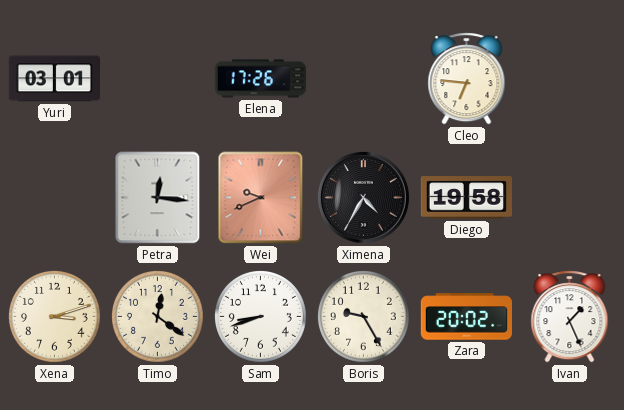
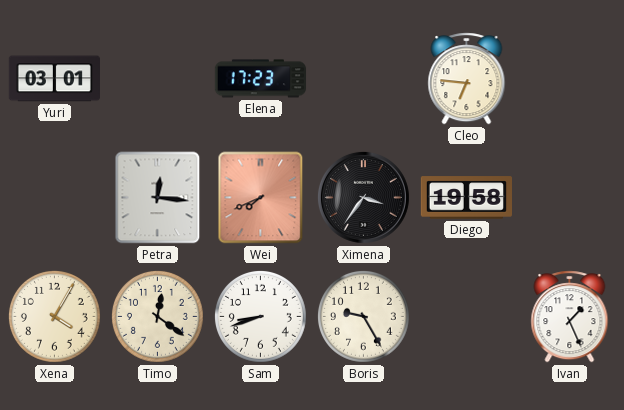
Elena: 17:26 -> 17:23
Wei: 9:41 -> 7:41
Ximena: 4:35 -> 3:36
Xena: 3:12 -> 4:05
Zara: 20:02 -> none
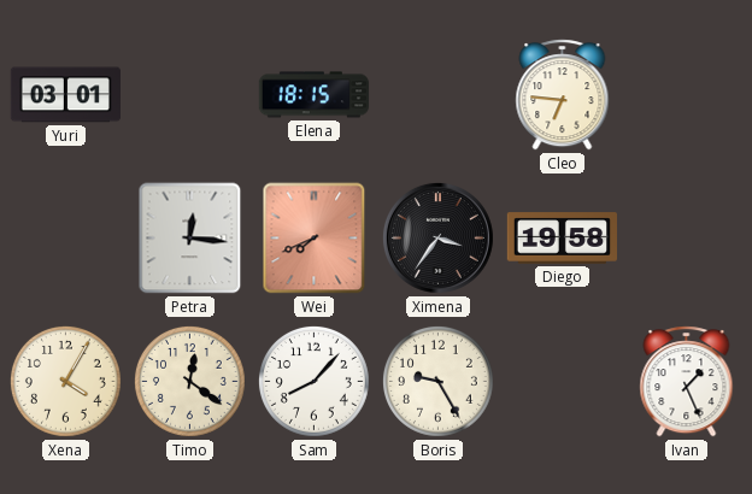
Elena: 17:23 -> 18:15
Sam: 8:42 -> 8:07
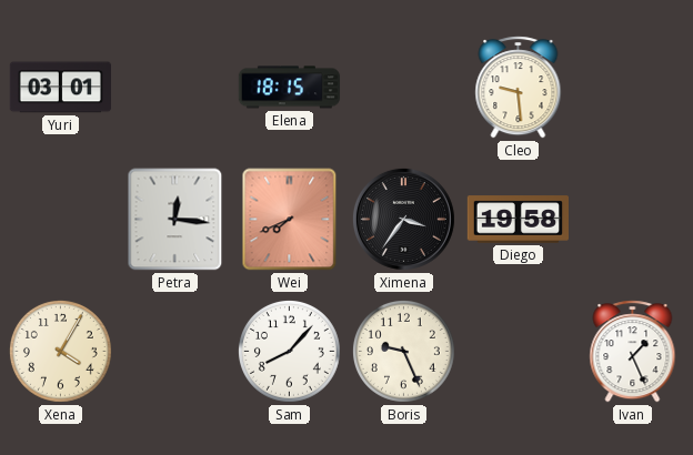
Cleo: 6:46 -> 9:29
Timo: 12:21 -> none
Boris: 9:25 -> 9:26
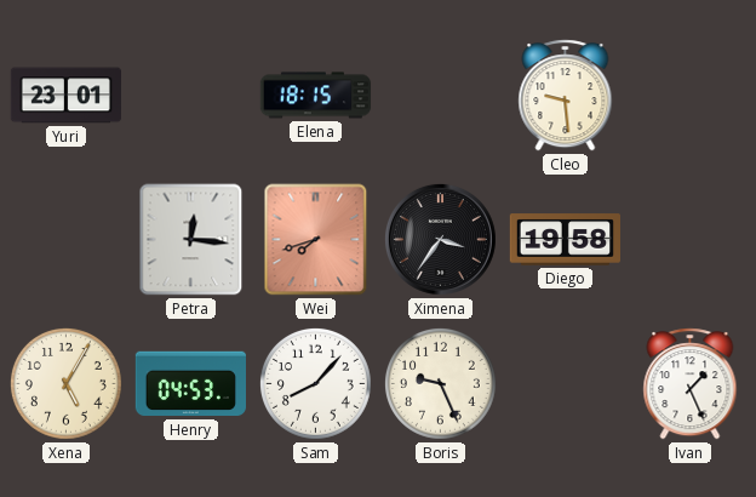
Yuri: 03:01 -> 23:01
Wei: 7:41 -> 7:42
Xena: 4:05 -> 5:05
Henry: none -> 04:53
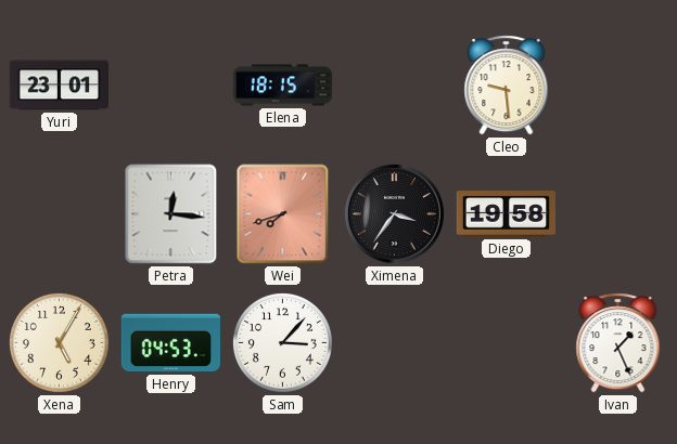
Sam: 8:07 -> 3:07
Boris: 9:26 -> none
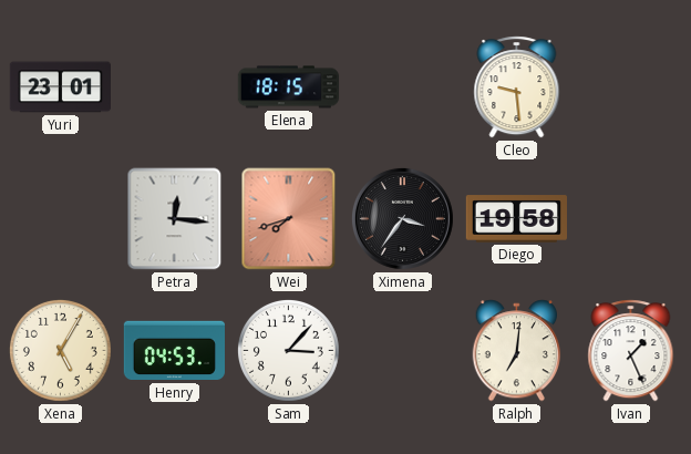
Ralph: none -> 7:01
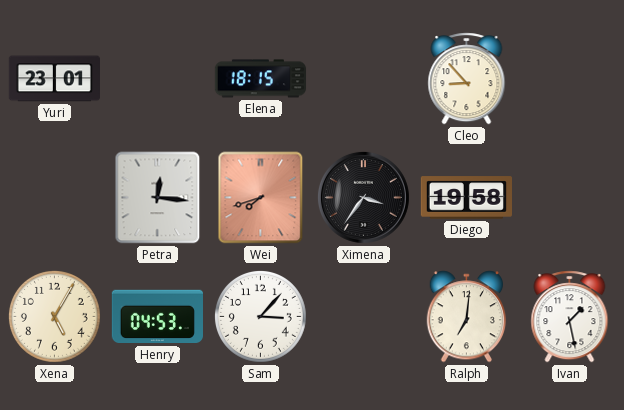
Cleo: 9:29 -> 8:53
Ivan: 1:26 -> 1:28
